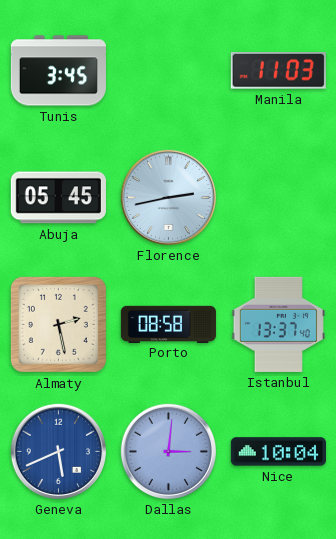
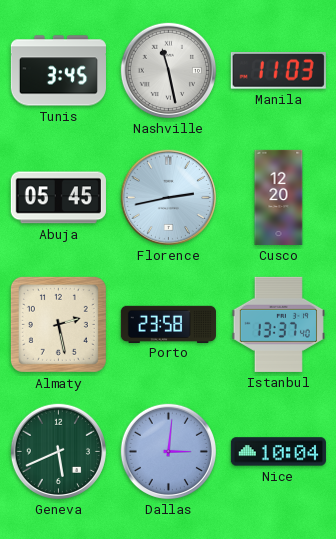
Nashville: none -> 11:28
Cusco: none -> 12:20
Porto: 08:58 -> 23:58
Geneva dial: blue -> green
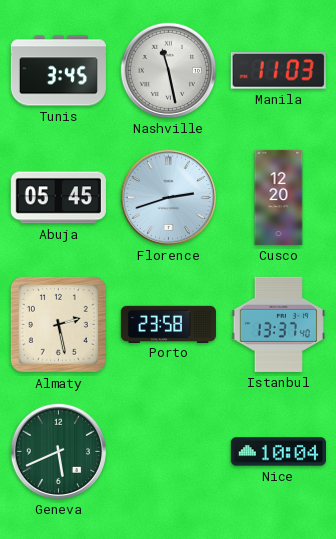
Florence: 2:43 -> 2:42
Dallas: 3:01 -> none
